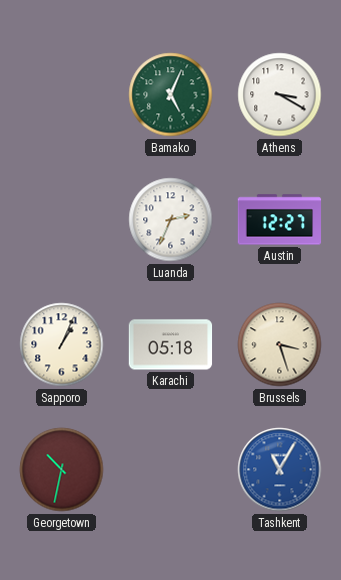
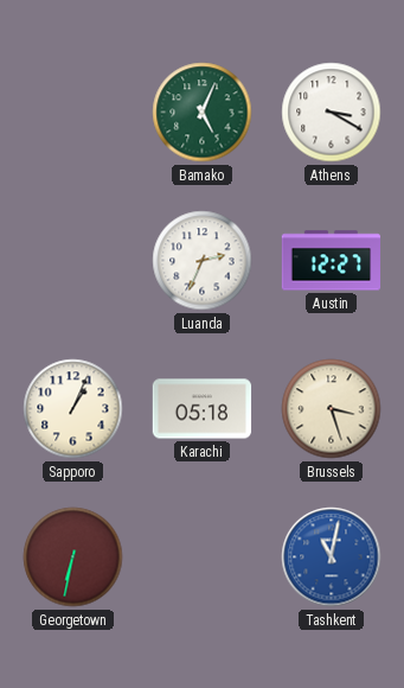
Georgetown: 10:32 -> 6:32
Tashkent: 11:05 -> 11:02
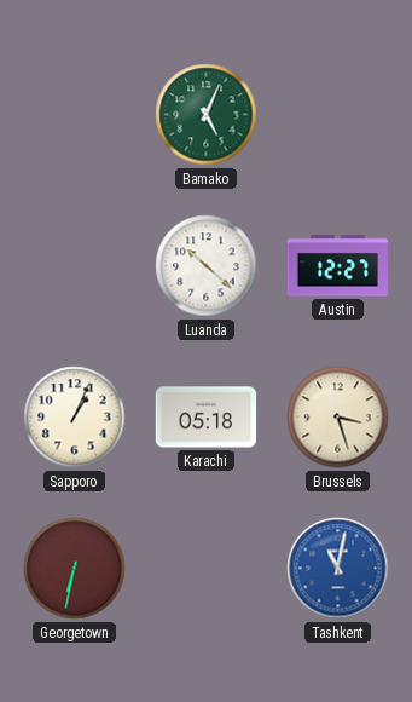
Athens: 3:20 -> none
Luanda: 2:34 -> 10:22
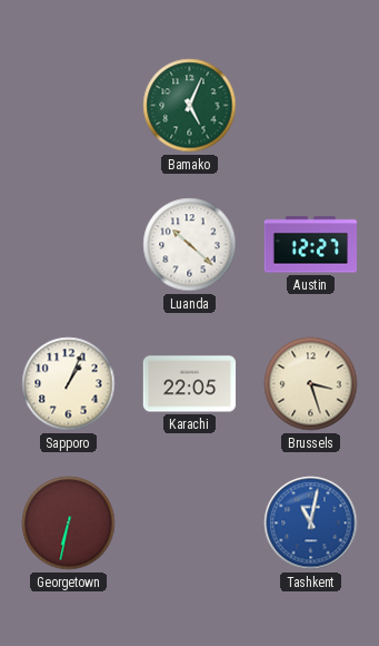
Karachi: 05:18 -> 22:05
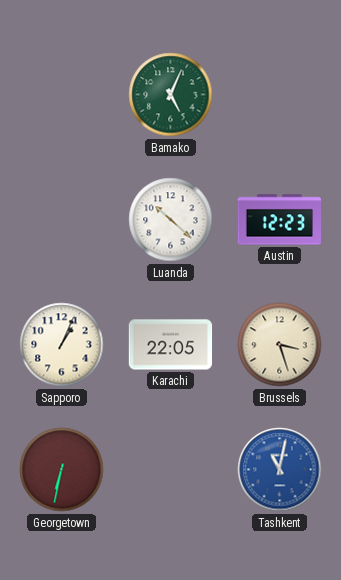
Austin: 12:27 -> 12:23
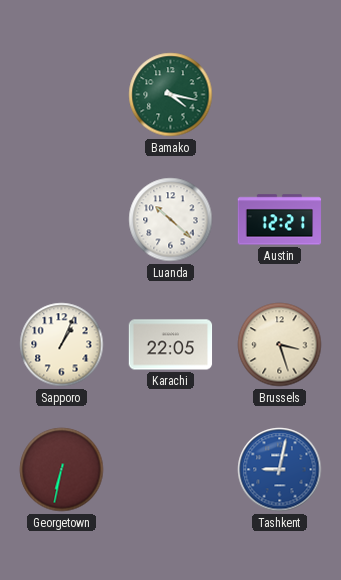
Bamako: 5:04 -> 4:17
Austin: 12:23 -> 12:21
Tashkent: 11:02 -> 9:02
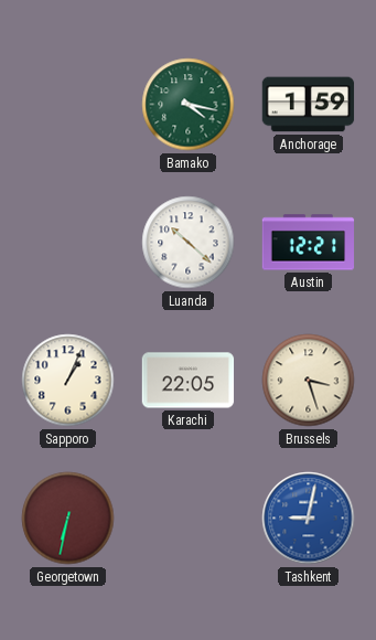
Anchorage: none -> 1:59
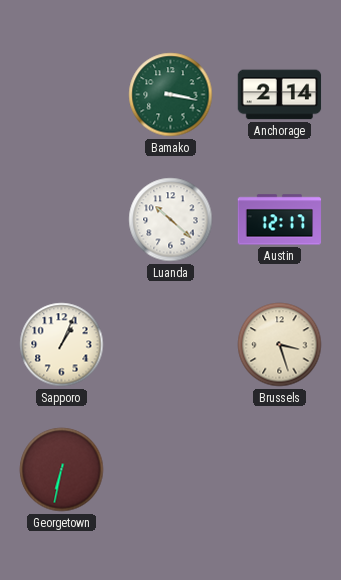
Bamako: 4:17 -> 3:17
Anchorage: 1:59 -> 2:14
Austin: 12:21 -> 12:17
Karachi: 22:05 -> none
Tashkent: 9:02 -> none
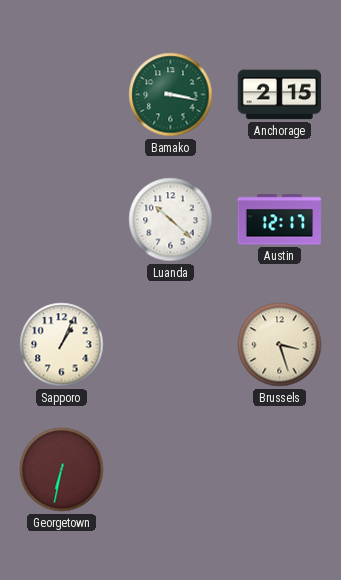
Anchorage: 2:14 -> 2:15
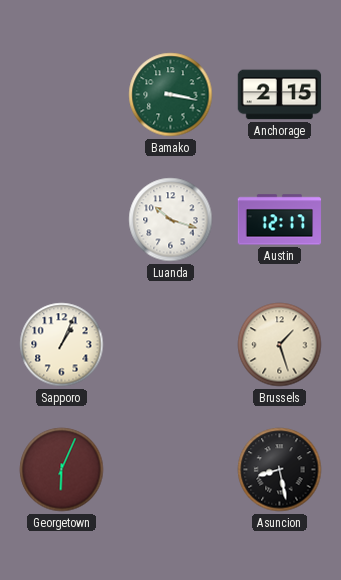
Luanda: 10:22 -> 10:18
Brussels: 3:27 -> 1:27
Georgetown: 6:32 -> 6:04
Asuncion: none -> 8:28
